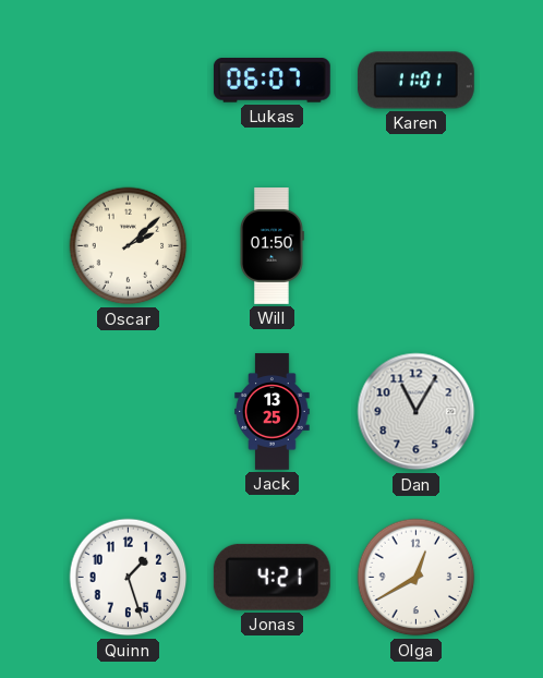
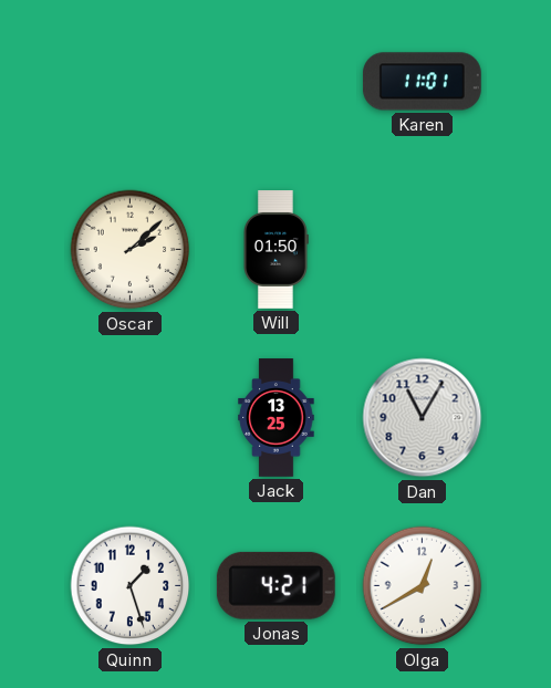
Lukas: 06:07 -> none
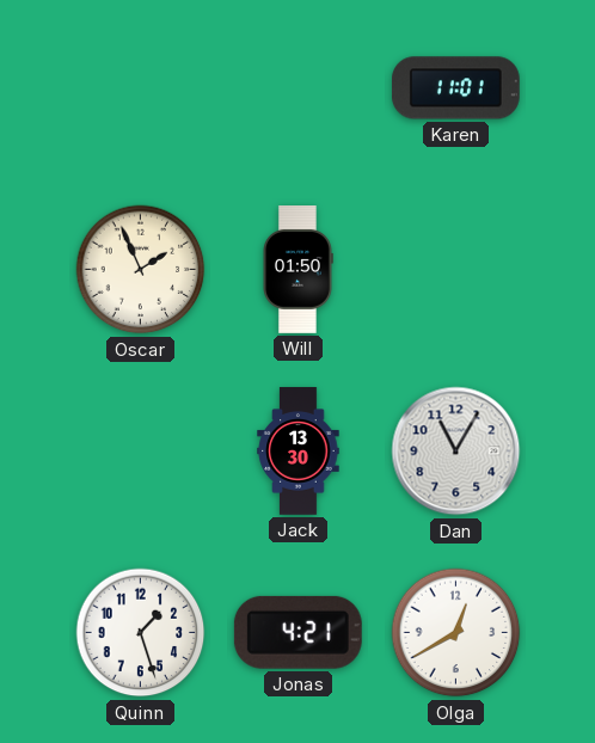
Oscar: 2:08 -> 1:56
Jack: 13:25 -> 13:30
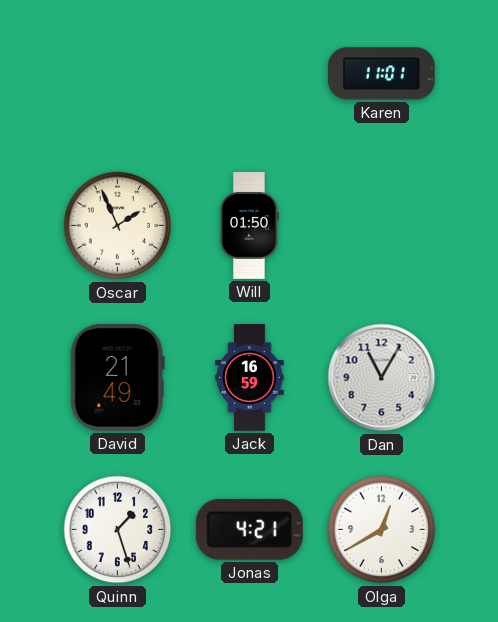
David: none -> 21:49
Jack: 13:30 -> 16:59
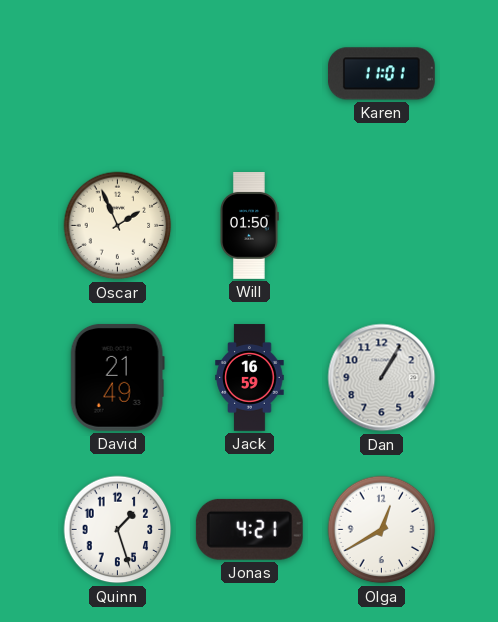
Dan: 11:05 -> 1:05
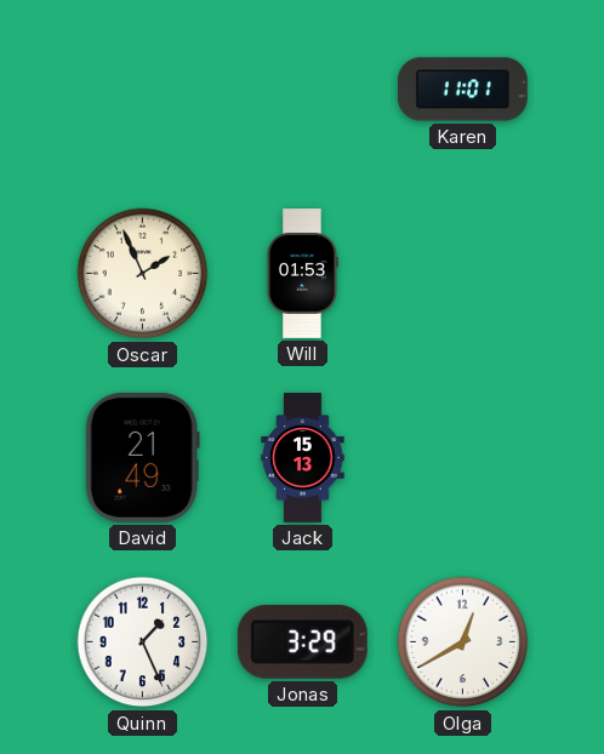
Will: 01:50 -> 01:53
Jack: 16:59 -> 15:13
Dan: 1:05 -> none
Quinn: 1:27 -> 1:26
Jonas: 4:21 -> 3:29
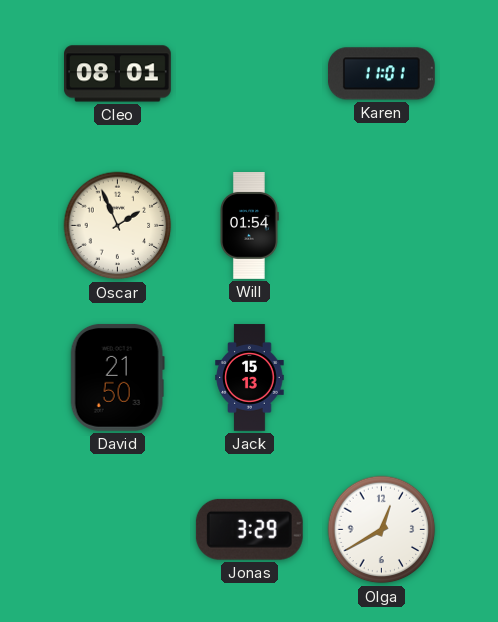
Cleo: none -> 08:01
Will: 01:53 -> 01:54
David: 21:49 -> 21:50
Quinn: 1:26 -> none
